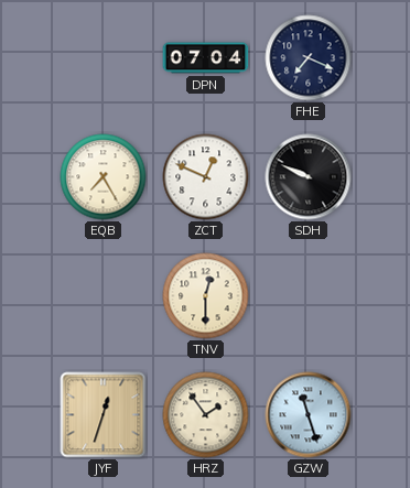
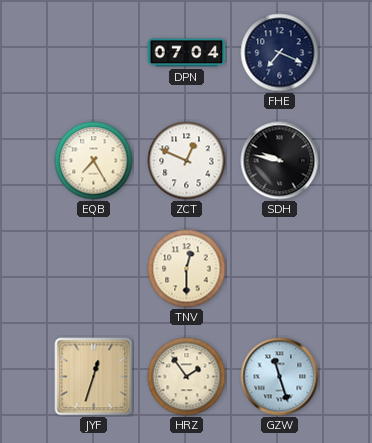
SDH: 9:49 -> 9:47
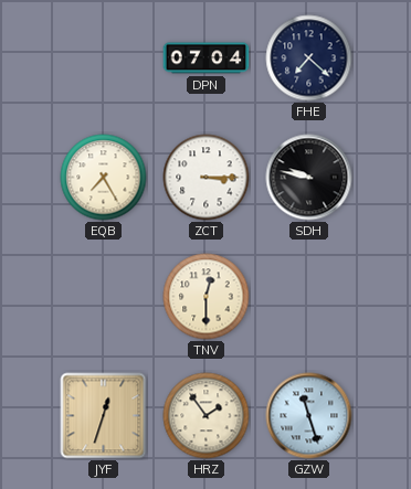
FHE: 7:19 -> 7:22
ZCT: 12:49 -> 3:15
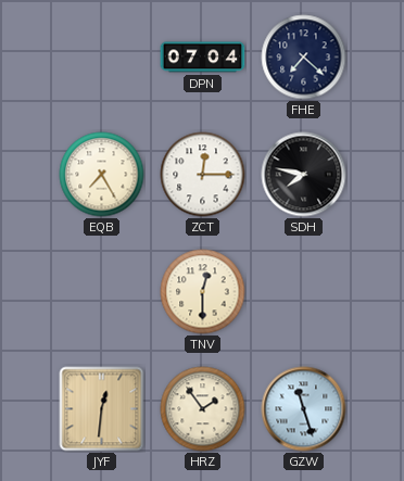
ZCT: 3:15 -> 12:15
SDH: 9:47 -> 7:47
JYF: 12:33 -> 12:31
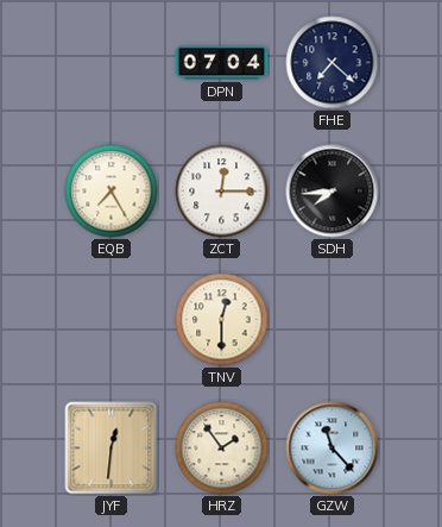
SDH: 7:47 -> 7:44
GZW: 11:27 -> 11:23
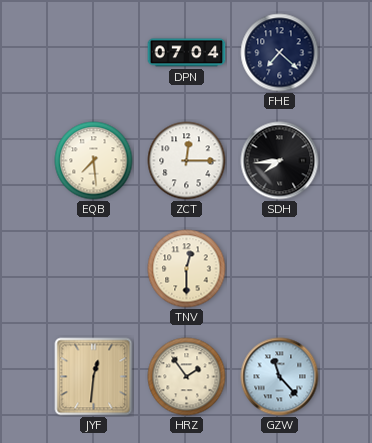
EQB: 7:25 -> 7:29
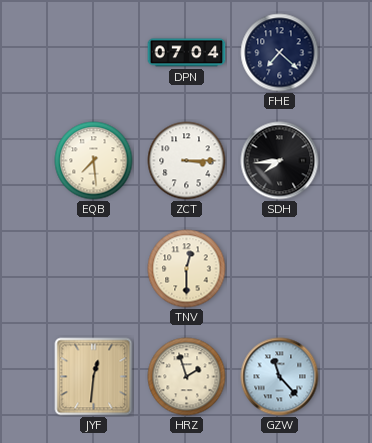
ZCT: 12:15 -> 3:15
HRZ: 1:54 -> 1:57
